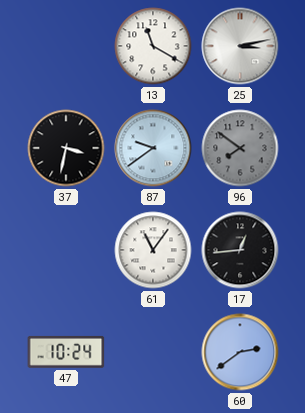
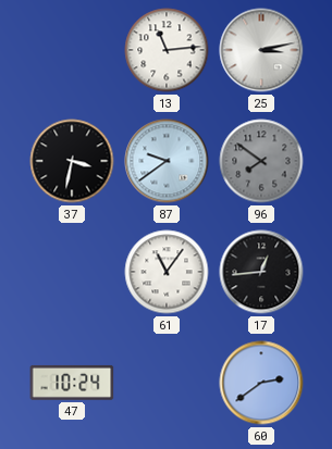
13: 11:20 -> 11:14
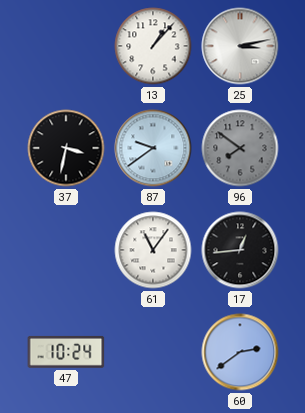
13: 11:14 -> 1:07
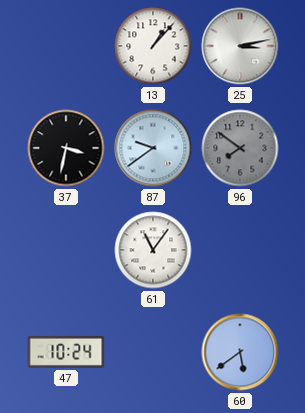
17: 12:44 -> none
60: 2:39 -> 5:39
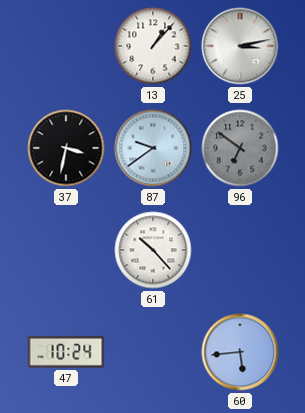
96: 7:51 -> 6:51
61: 11:06 -> 10:23
60: 5:39 -> 5:44
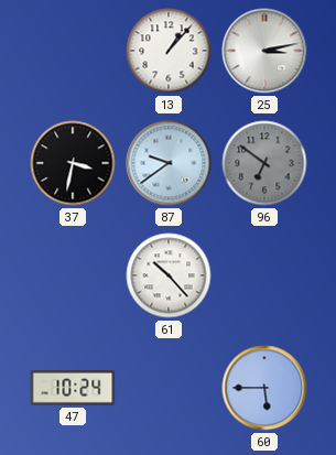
60: 5:44 -> 5:45
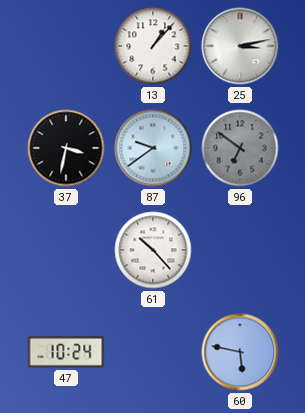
60: 5:45 -> 5:47
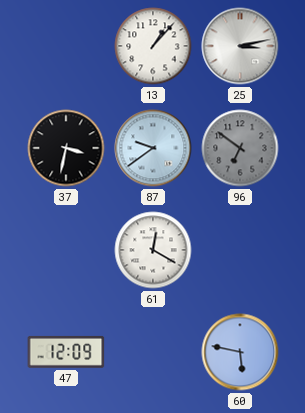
61: 10:23 -> 12:20
47: 10:24 -> 12:09
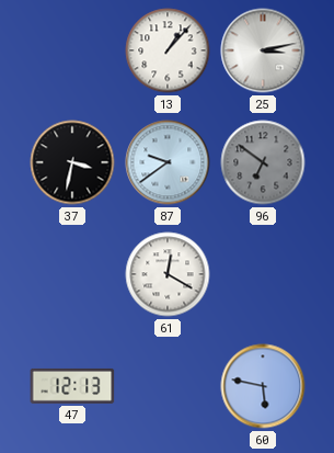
47: 12:09 -> 12:13
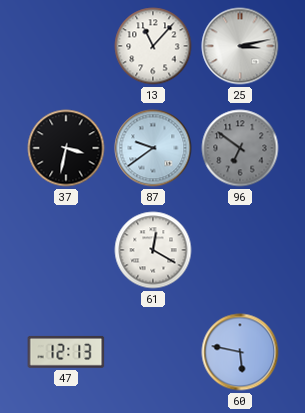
13: 1:07 -> 11:07
